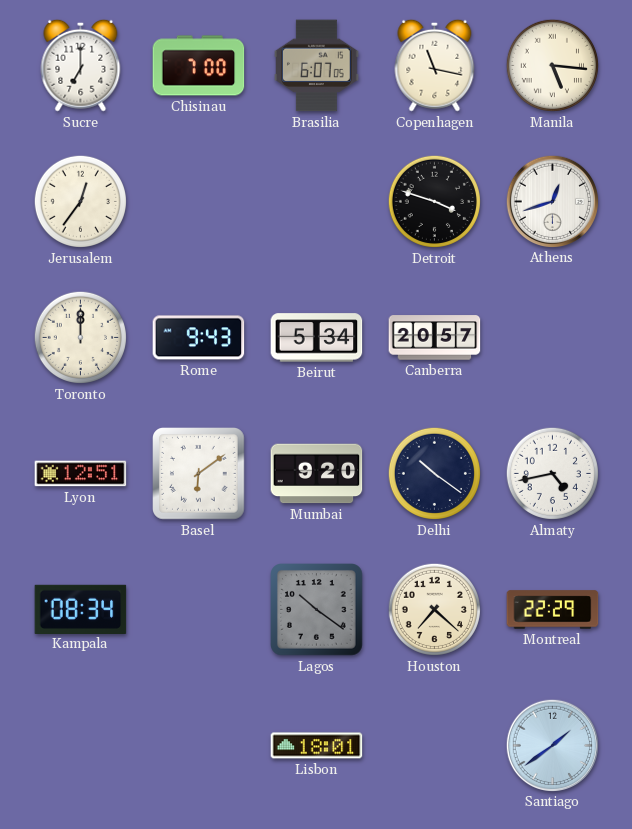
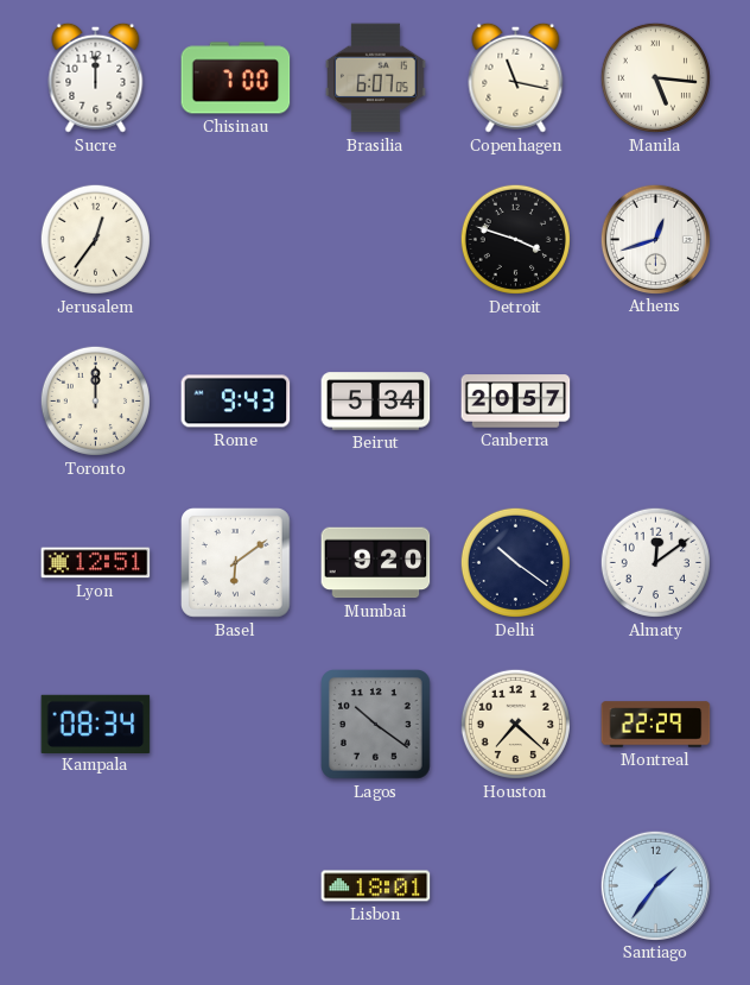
Sucre: 7:00 -> 12:00
Almaty: 4:43 -> 12:09
Santiago: 1:39 -> 1:36
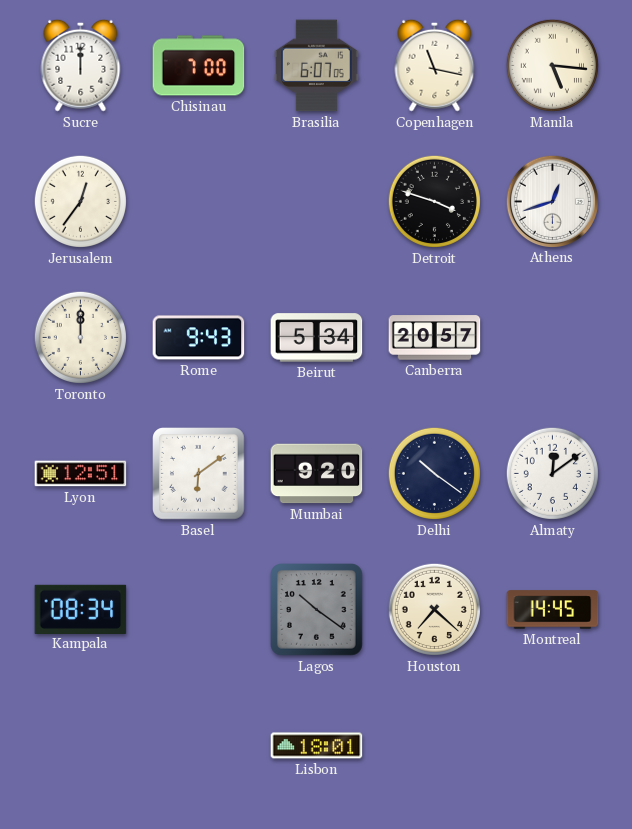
Montreal: 22:29 -> 14:45
Santiago: 1:36 -> none
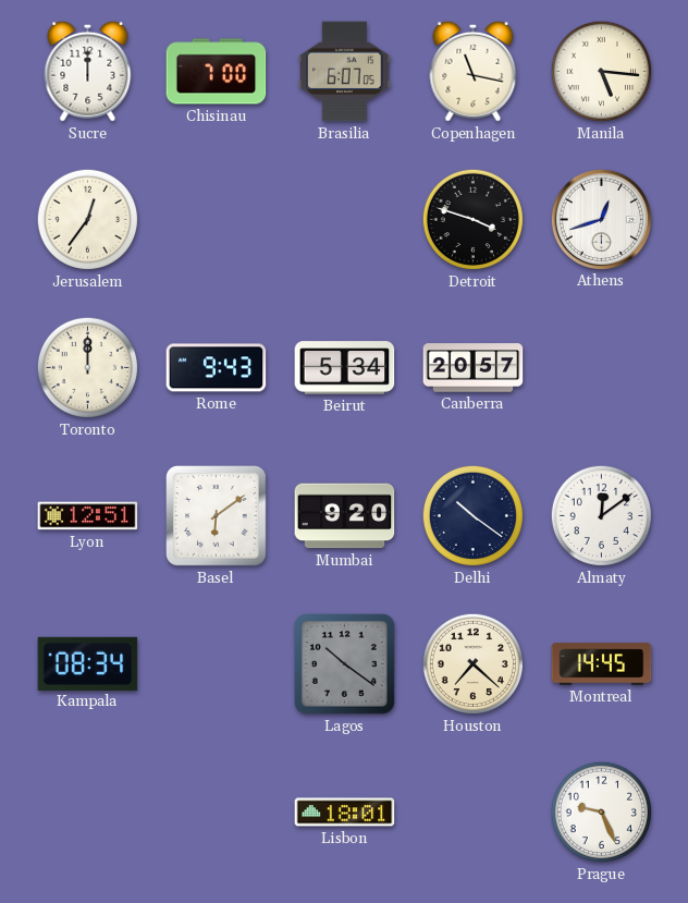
Prague: none -> 9:26
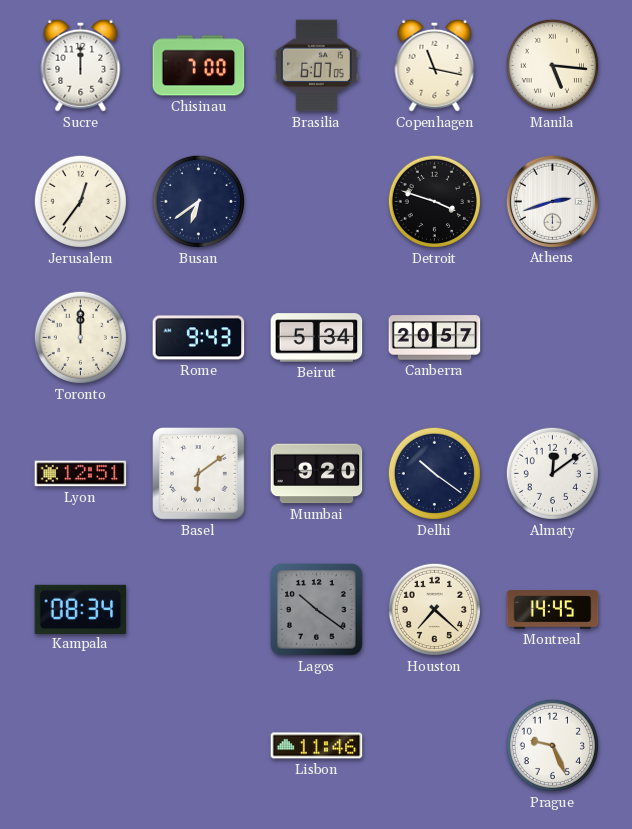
Busan: none -> 6:39
Athens: 12:42 -> 2:42
Lisbon: 18:01 -> 11:46
